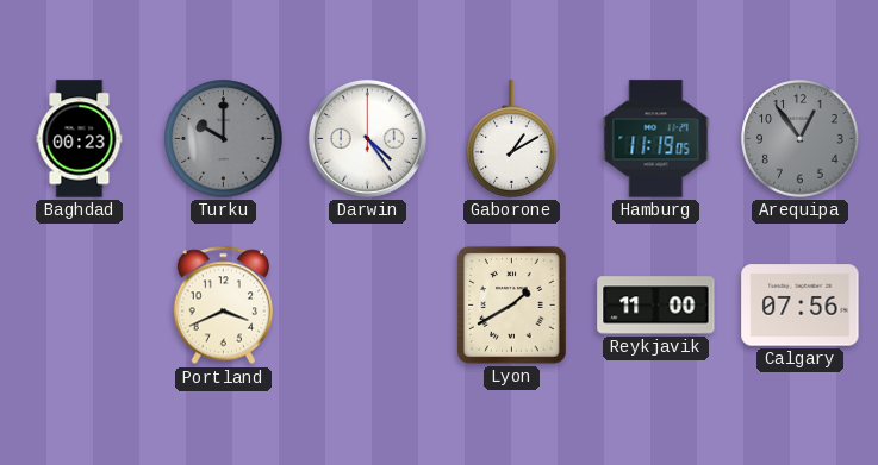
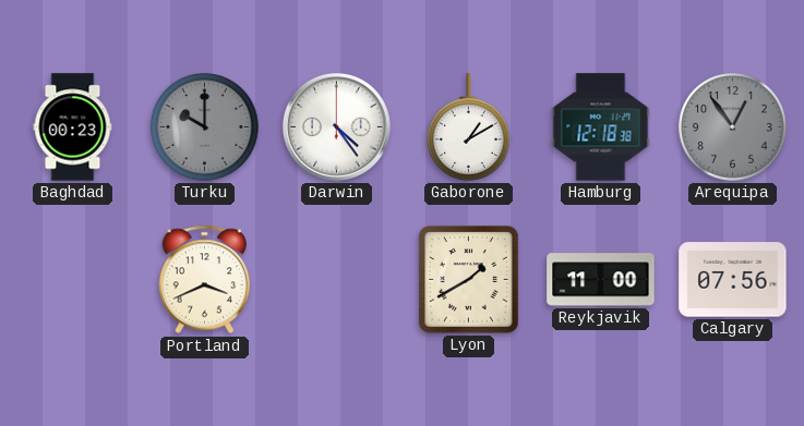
Hamburg: 11:19 -> 12:18
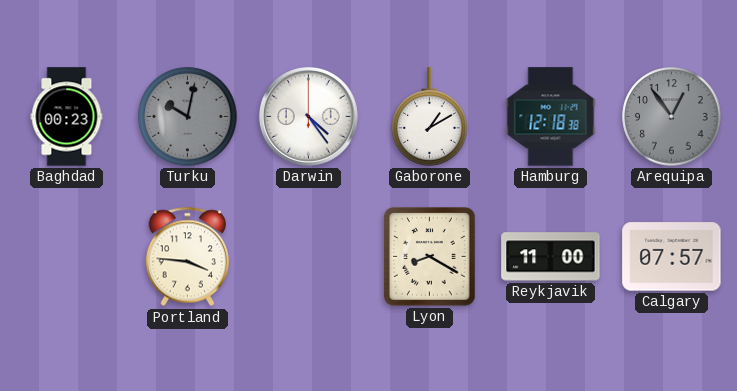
Turku: 10:00 -> 10:02
Portland: 3:41 -> 3:46
Lyon: 1:40 -> 8:20
Calgary: 07:56 -> 07:57
